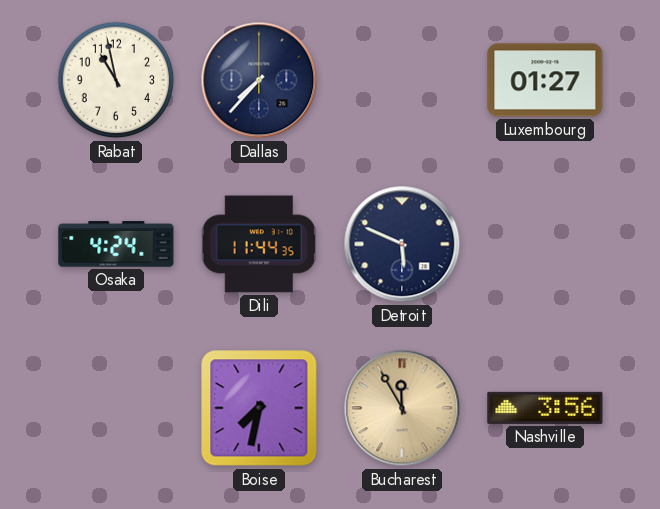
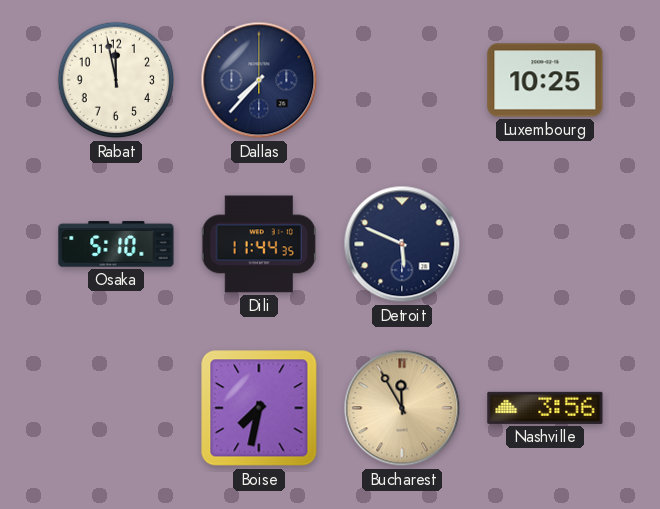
Rabat: 10:58 -> 11:58
Luxembourg: 01:27 -> 10:25
Osaka: 4:24 -> 5:10
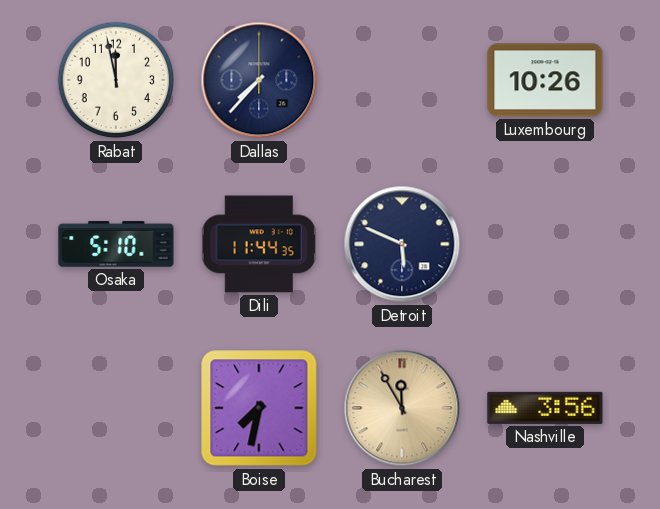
Luxembourg: 10:25 -> 10:26
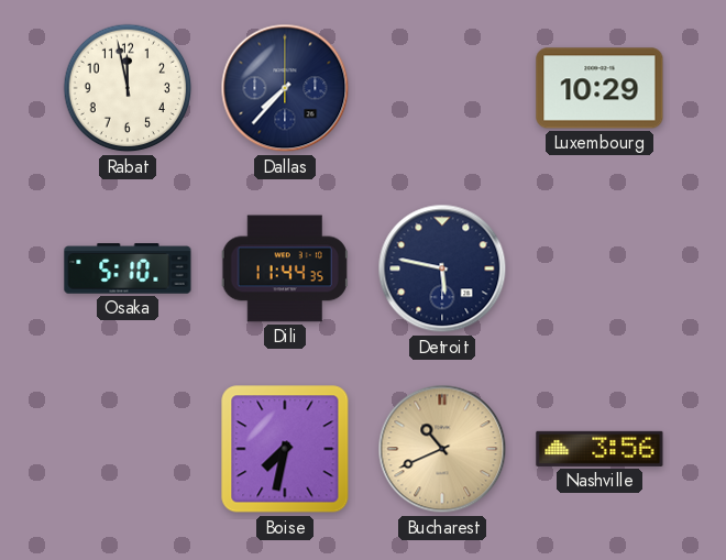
Luxembourg: 10:26 -> 10:29
Detroit: 5:49 -> 5:47
Bucharest: 11:55 -> 10:41
